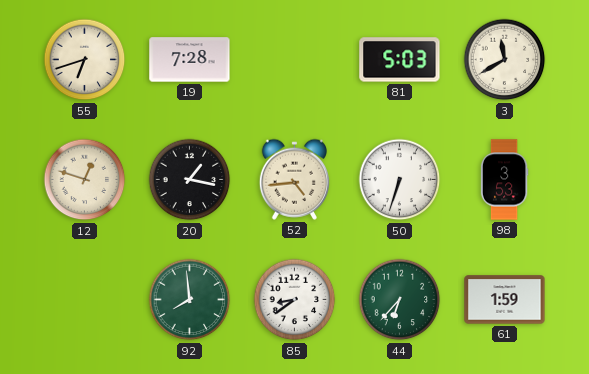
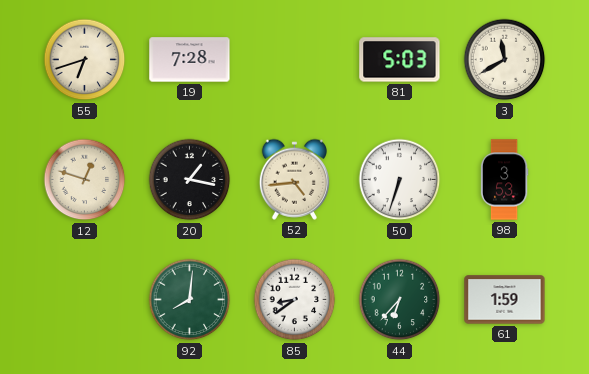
92: 7:59 -> 8:01
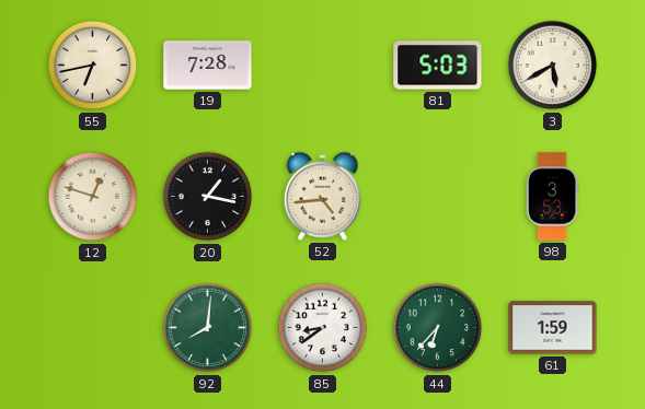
55: 6:42 -> 6:43
3: 11:40 -> 5:40
50: 6:33 -> none
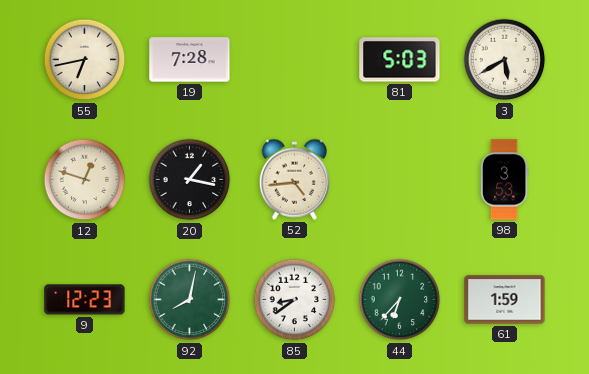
9: none -> 12:23
92: 8:01 -> 8:02
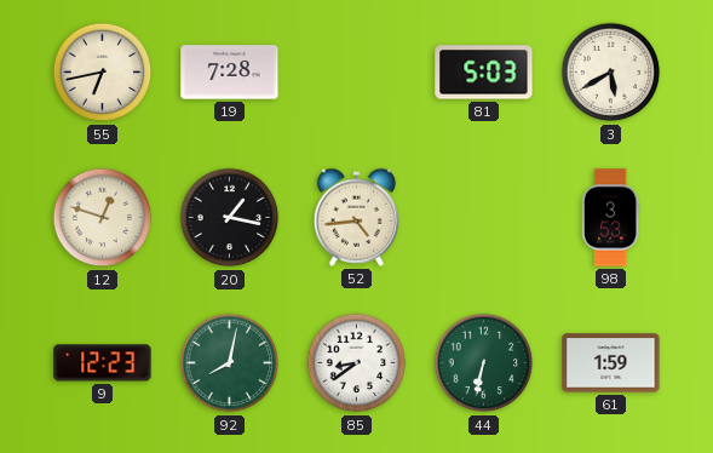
44: 6:37 -> 6:32
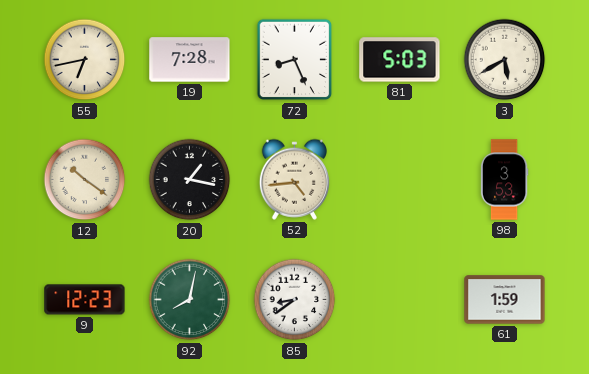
72: none -> 8:26
12: 12:48 -> 10:21
44: 6:32 -> none
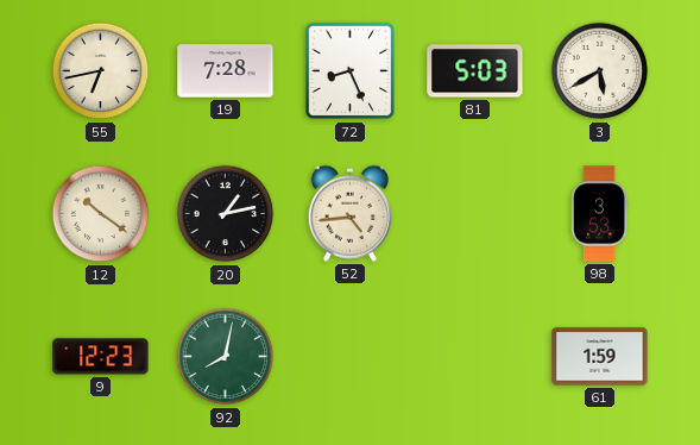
20: 1:17 -> 1:13
85: 8:39 -> none
